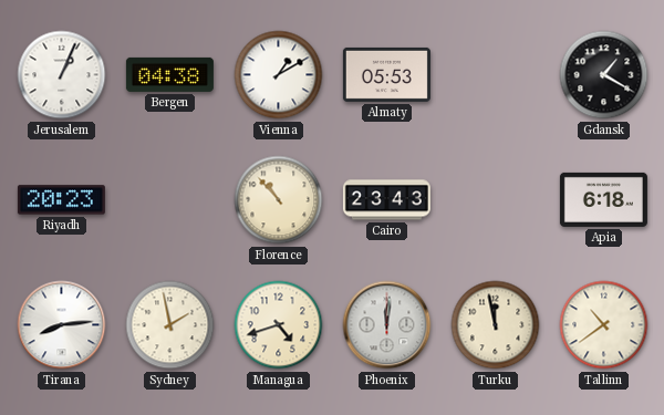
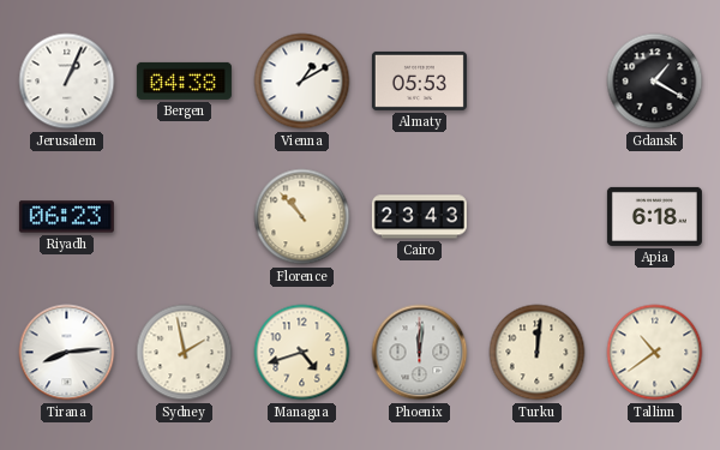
Riyadh: 20:23 -> 06:23
Turku: 11:58 -> 12:01
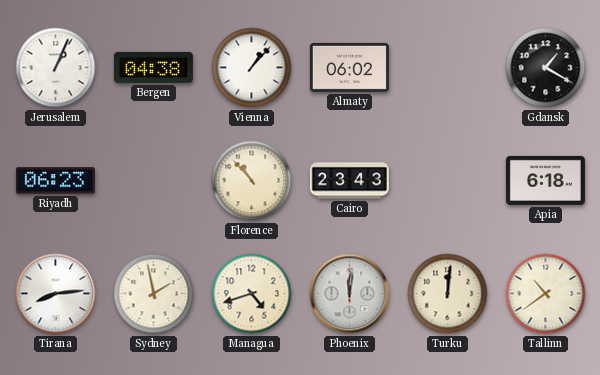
Vienna: 1:10 -> 1:07
Almaty: 05:53 -> 06:02
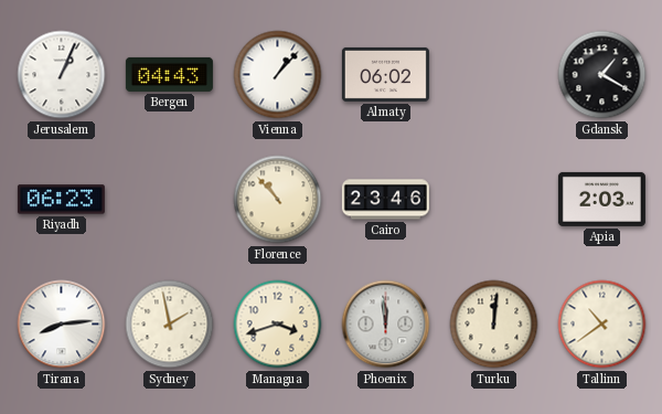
Bergen: 04:38 -> 04:43
Cairo: 23:43 -> 23:46
Apia: 6:18 -> 2:03
Managua: 4:42 -> 3:42
Phoenix: 12:01 -> 11:59
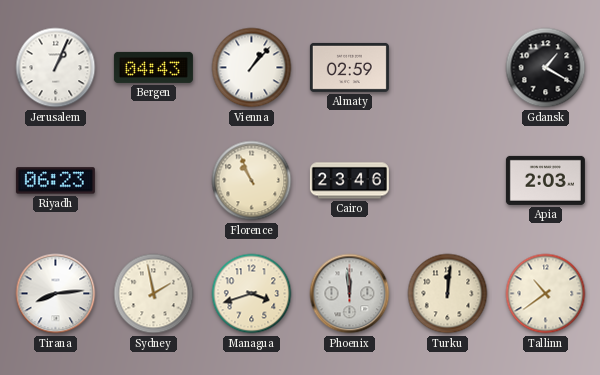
Almaty: 06:02 -> 02:59
Florence: 10:53 -> 10:56
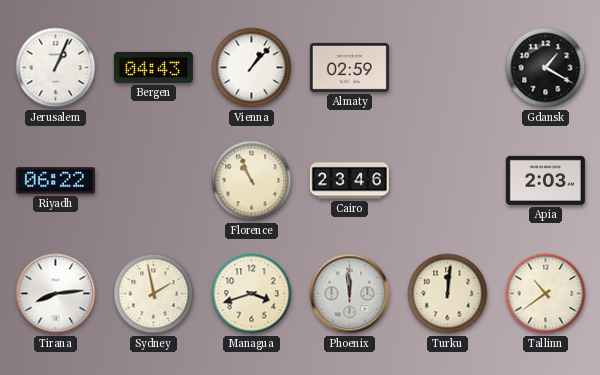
Riyadh: 06:23 -> 06:22
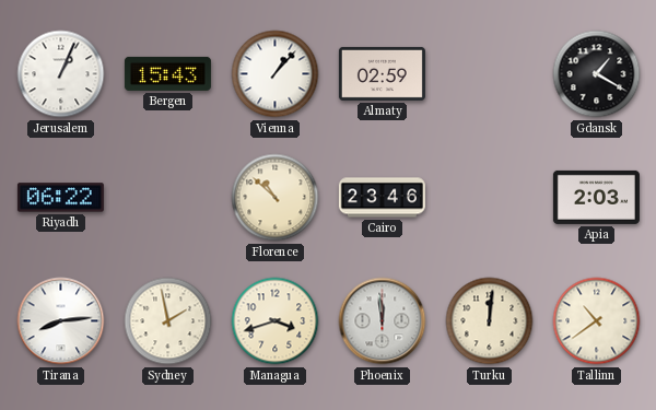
Bergen: 04:43 -> 15:43
Florence: 10:56 -> 10:52
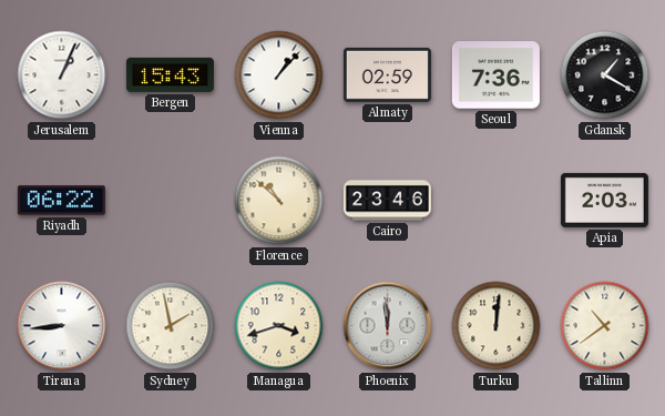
Seoul: none -> 7:36
Tirana: 8:14 -> 8:44
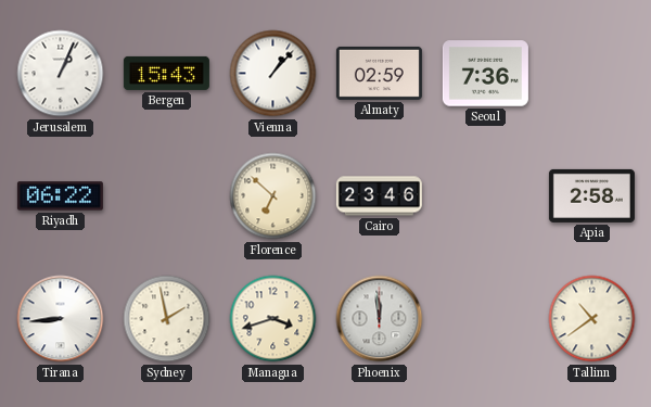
Gdansk: 1:20 -> none
Florence: 10:52 -> 6:52
Apia: 2:03 -> 2:58
Turku: 12:01 -> none
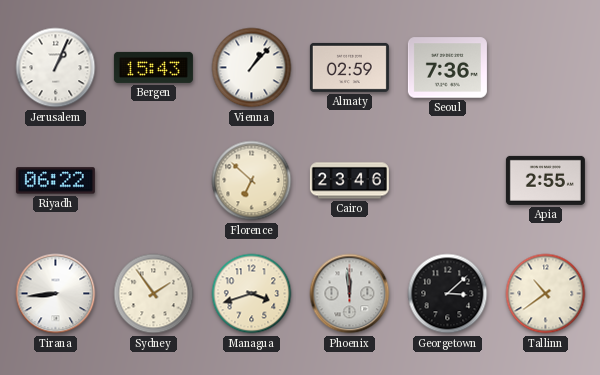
Apia: 2:58 -> 2:55
Sydney: 1:58 -> 1:54
Georgetown: none -> 3:08
